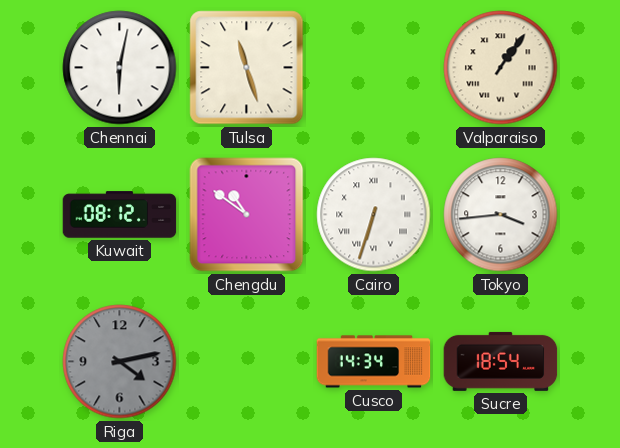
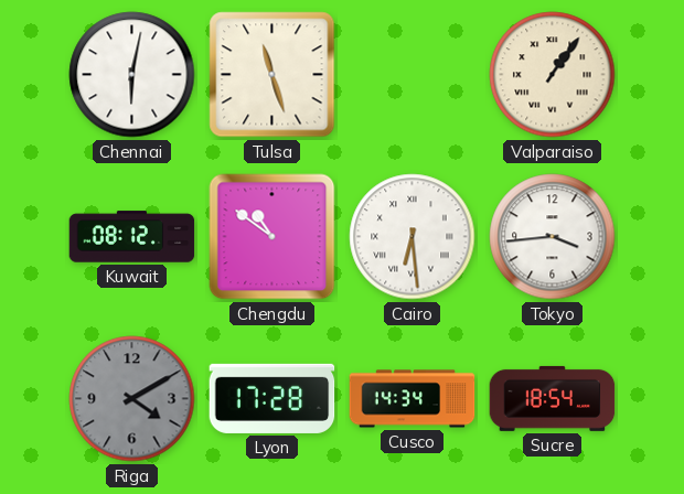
Cairo: 6:33 -> 6:29
Riga: 4:13 -> 4:10
Lyon: none -> 17:28
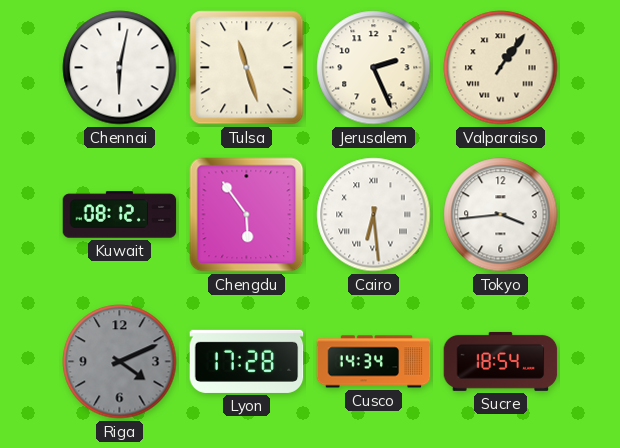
Jerusalem: none -> 2:26
Chengdu: 10:51 -> 5:54
Riga: 4:10 -> 4:11
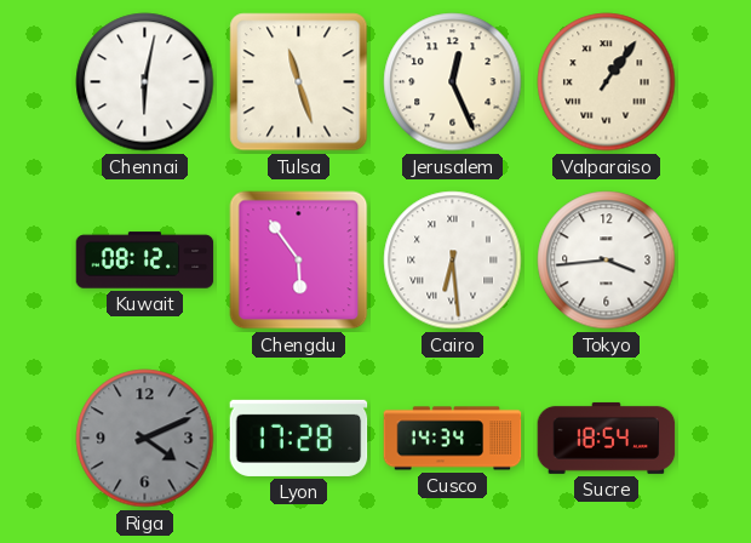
Jerusalem: 2:26 -> 12:26
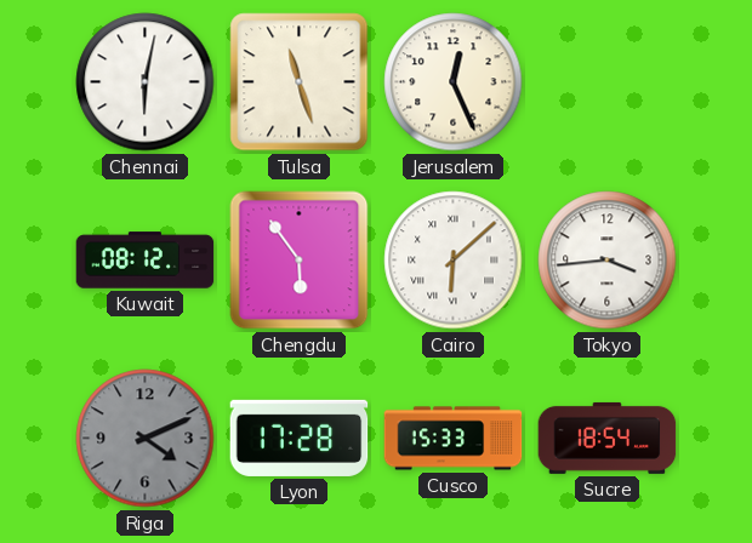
Valparaiso: 1:06 -> none
Cairo: 6:29 -> 6:08
Cusco: 14:34 -> 15:33
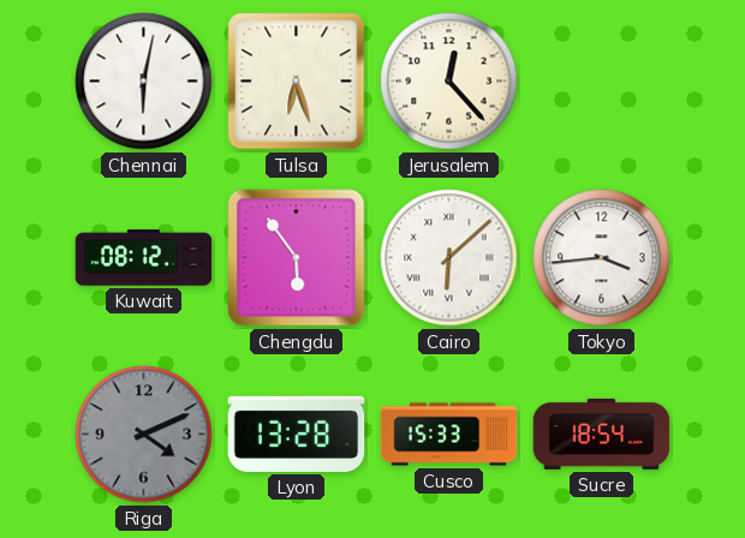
Tulsa: 11:27 -> 6:27
Jerusalem: 12:26 -> 12:23
Lyon: 17:28 -> 13:28
